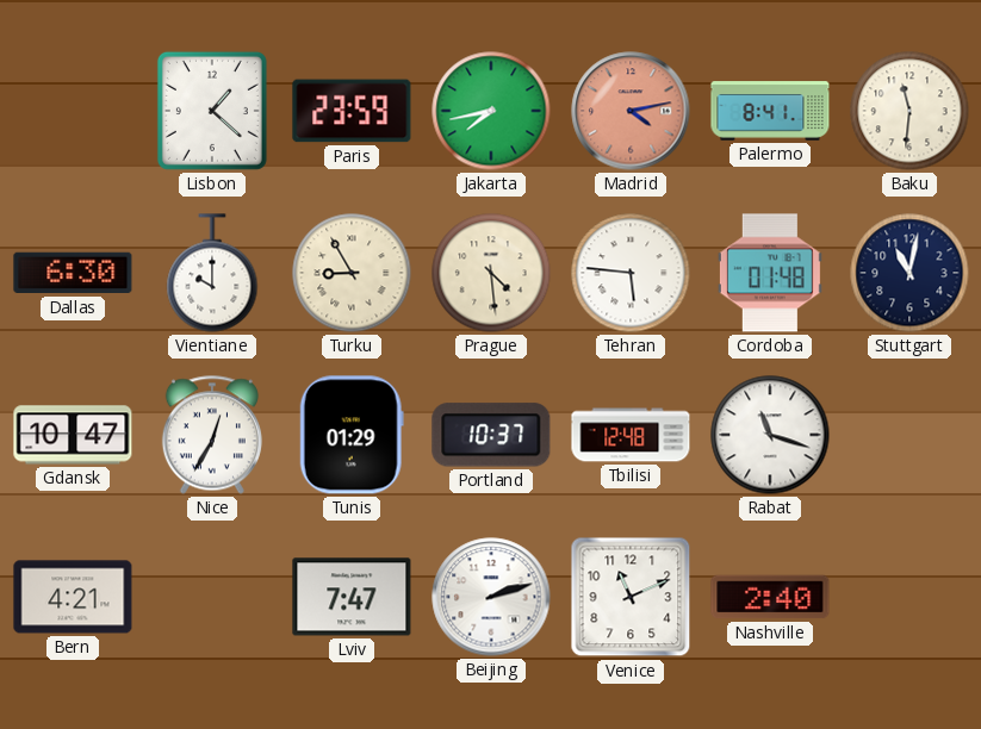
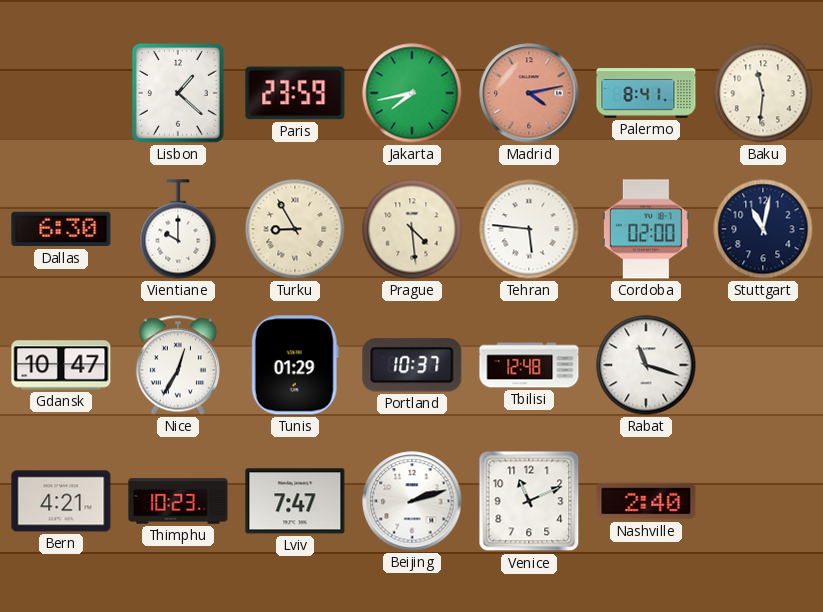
Cordoba: 01:48 -> 02:00
Thimphu: none -> 10:23
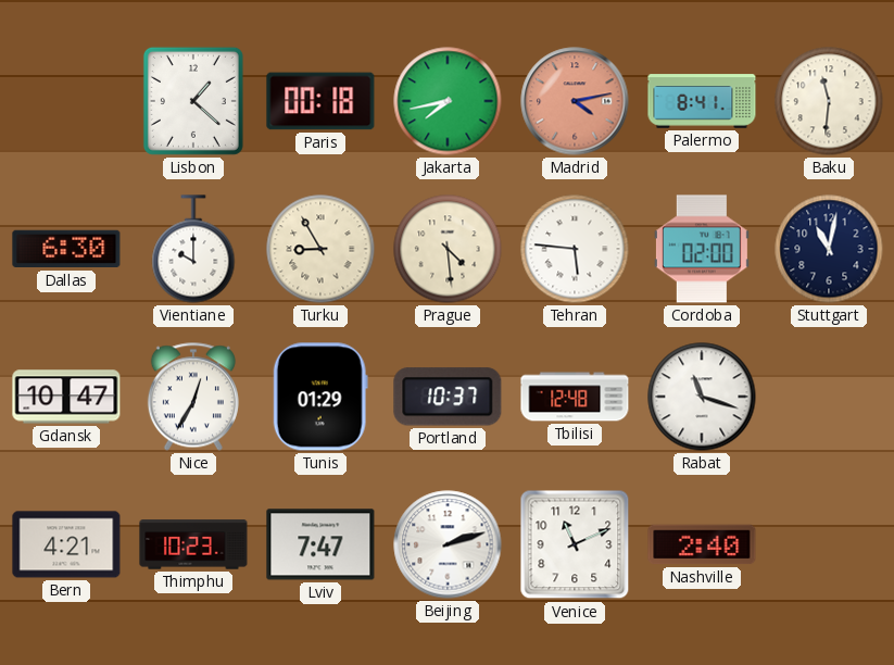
Paris: 23:59 -> 00:18
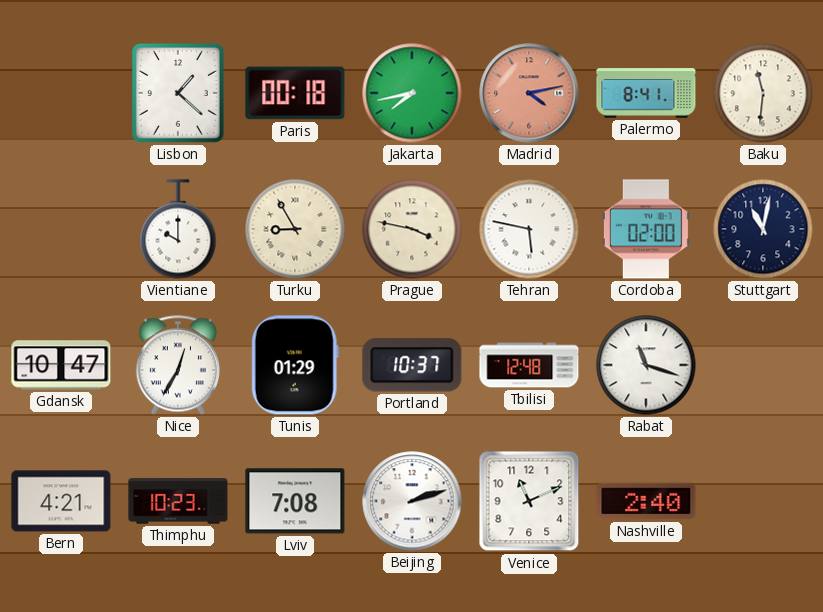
Dallas: 6:30 -> none
Prague: 4:29 -> 3:47
Tehran: 5:46 -> 5:47
Lviv: 7:47 -> 7:08
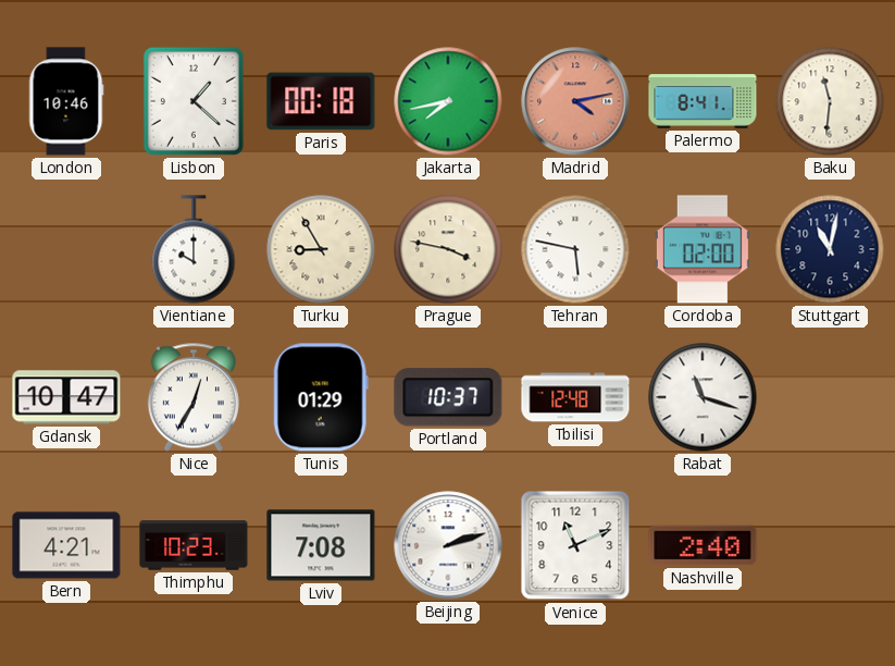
London: none -> 10:46
